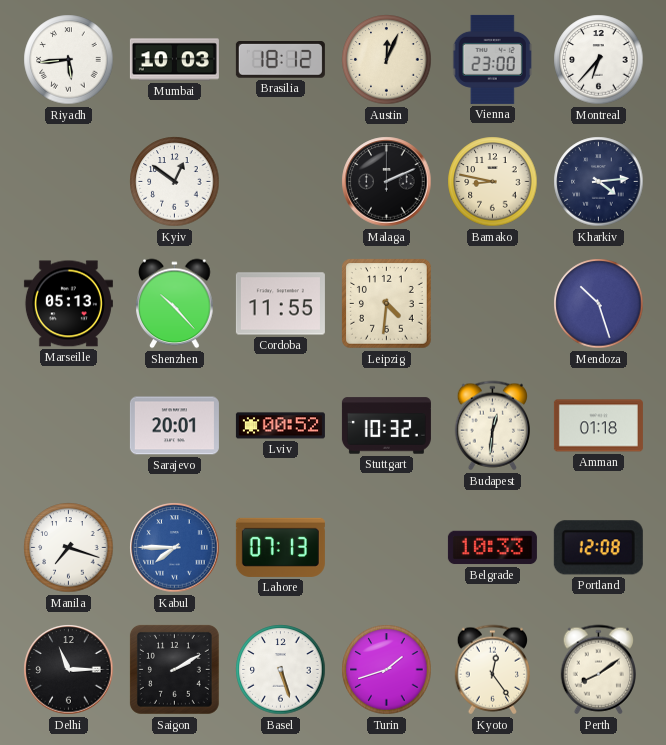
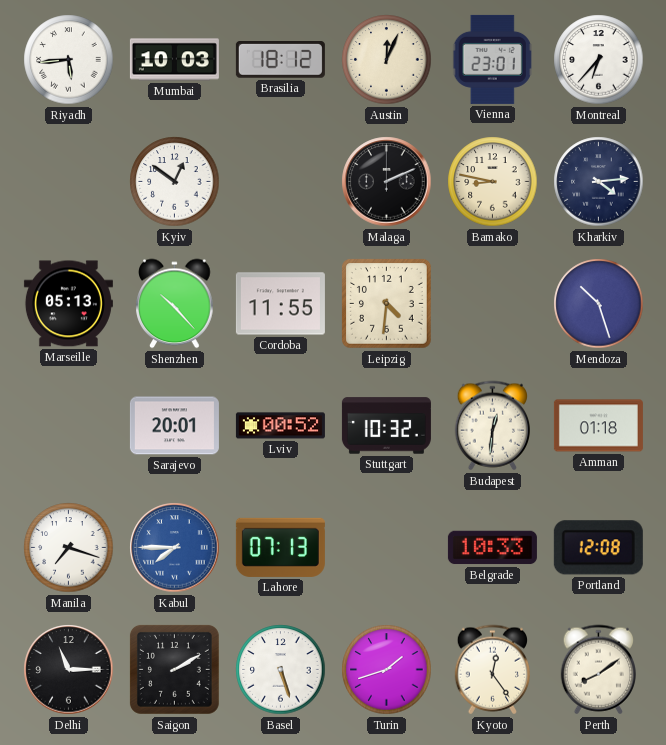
Vienna: 23:00 -> 23:01
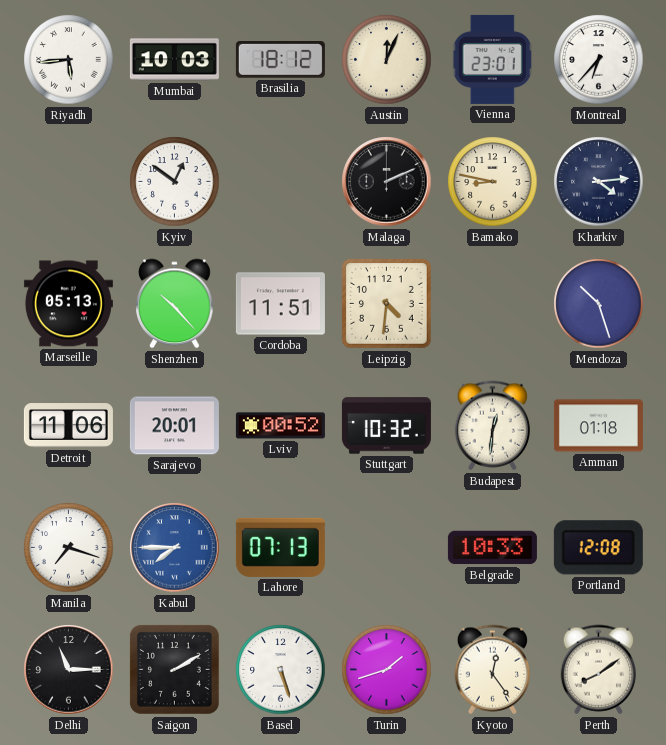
Cordoba: 11:55 -> 11:51
Detroit: none -> 11:06
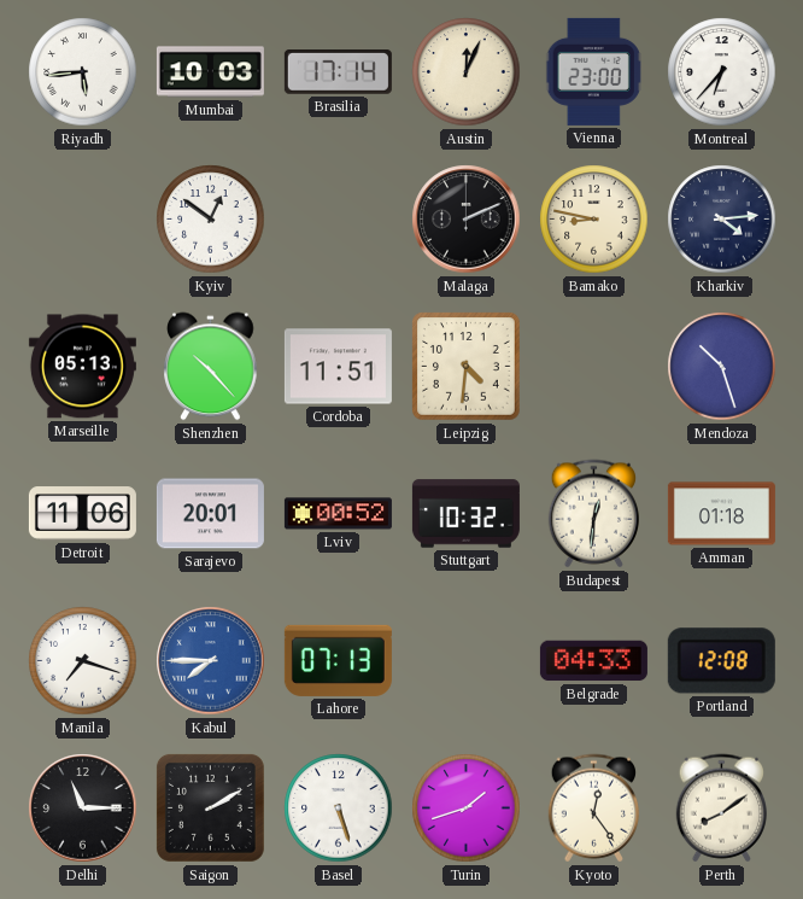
Brasilia: 18:12 -> 17:14
Vienna: 23:01 -> 23:00
Belgrade: 10:33 -> 04:33
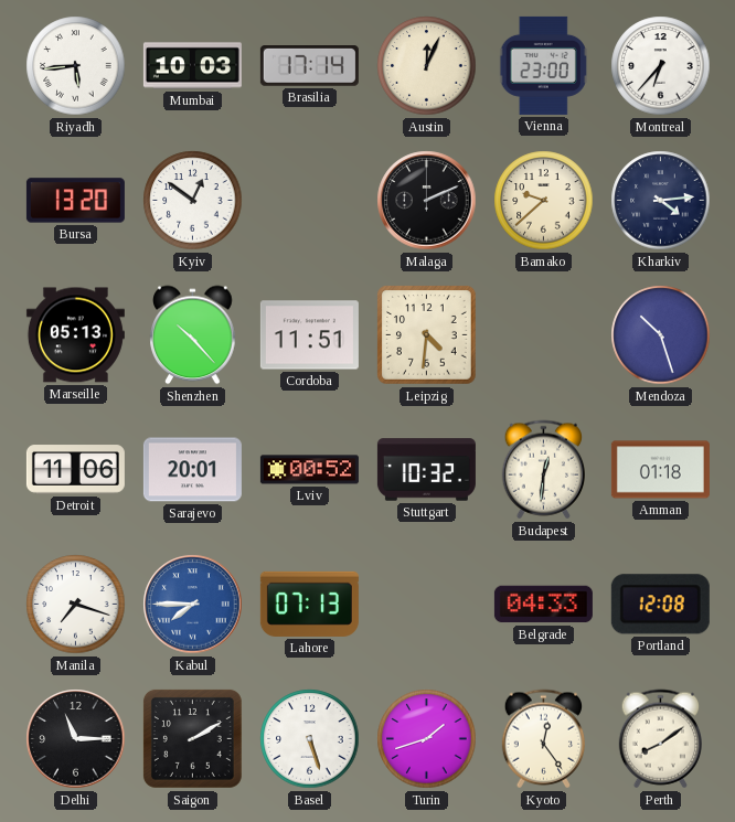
Bursa: none -> 13:20
Bamako: 8:47 -> 9:38
